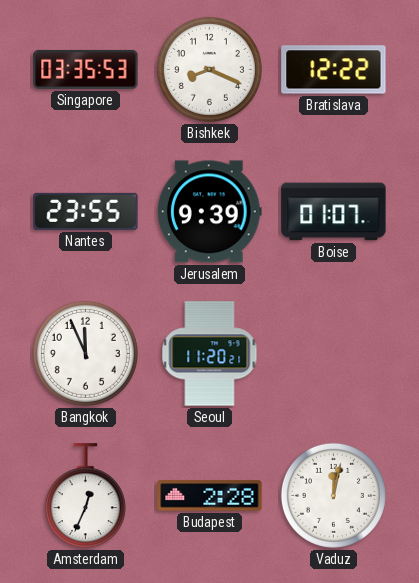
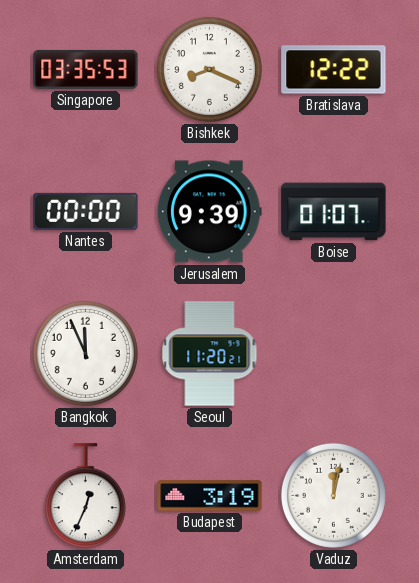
Nantes: 23:55 -> 00:00
Budapest: 2:28 -> 3:19
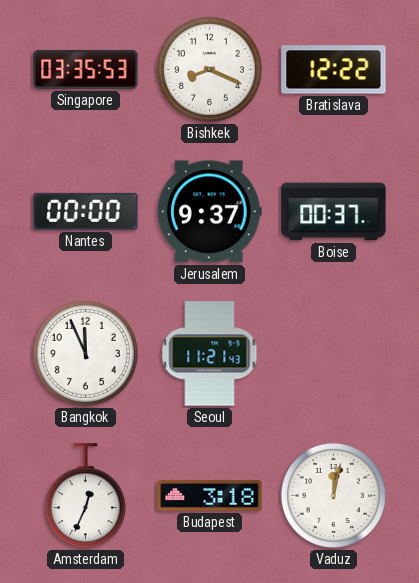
Jerusalem: 9:39 -> 9:37
Boise: 01:07 -> 00:37
Seoul: 11:20 -> 11:21
Budapest: 3:19 -> 3:18
